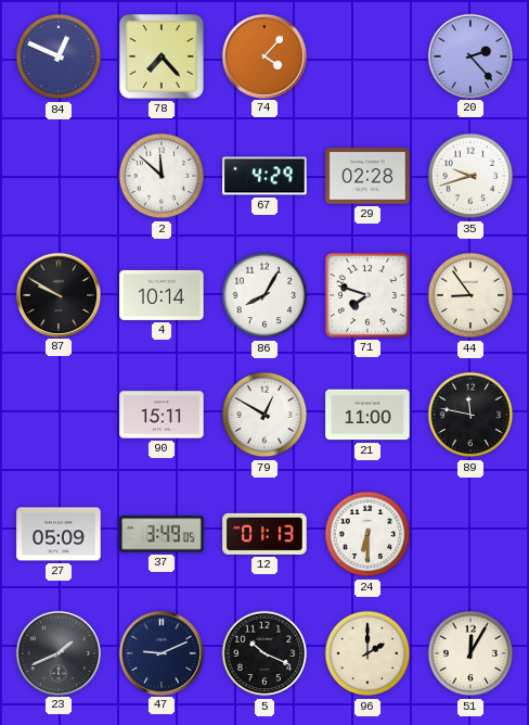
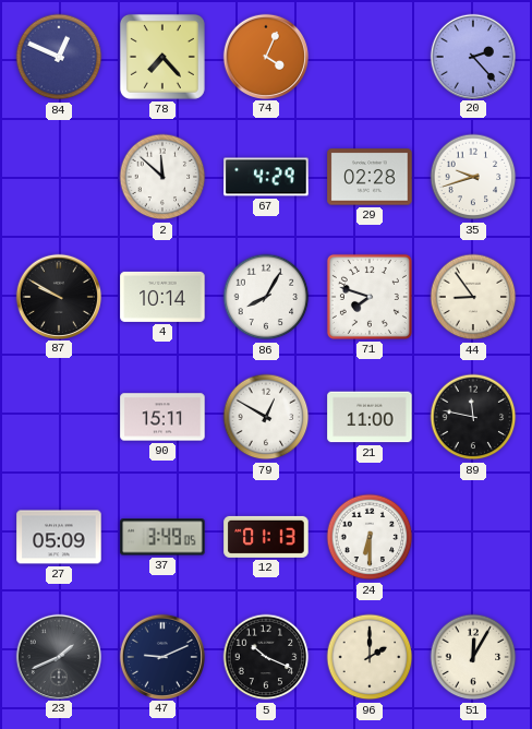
74: 4:07 -> 4:04
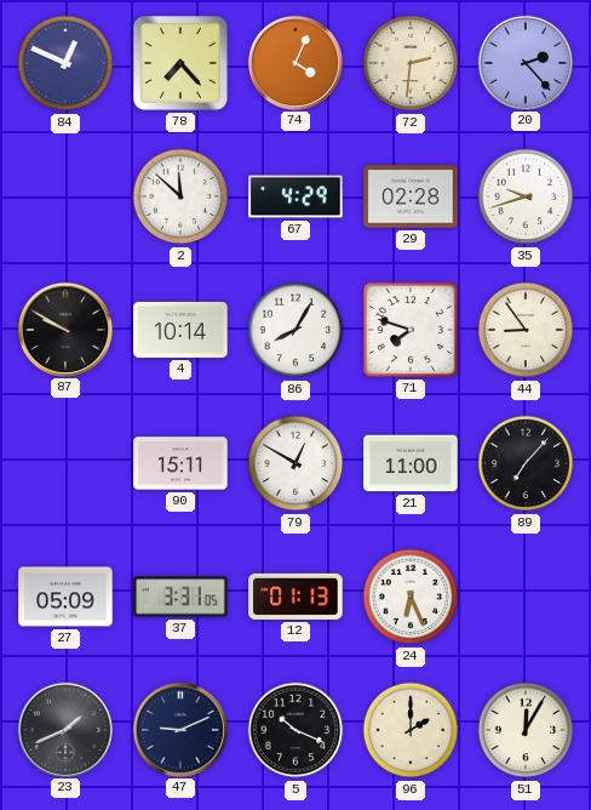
72: none -> 2:31
89: 11:47 -> 7:07
37: 3:49 -> 3:31
24: 6:30 -> 6:26
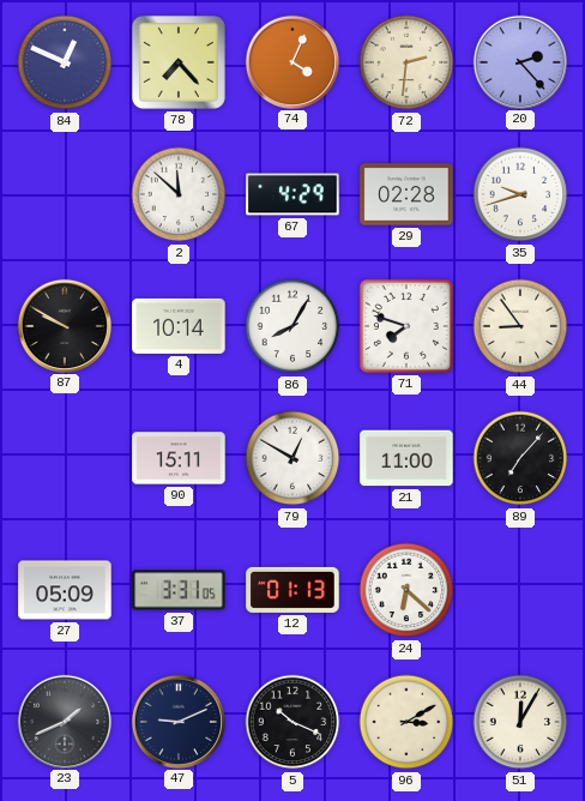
24: 6:26 -> 6:22
96: 2:00 -> 3:10
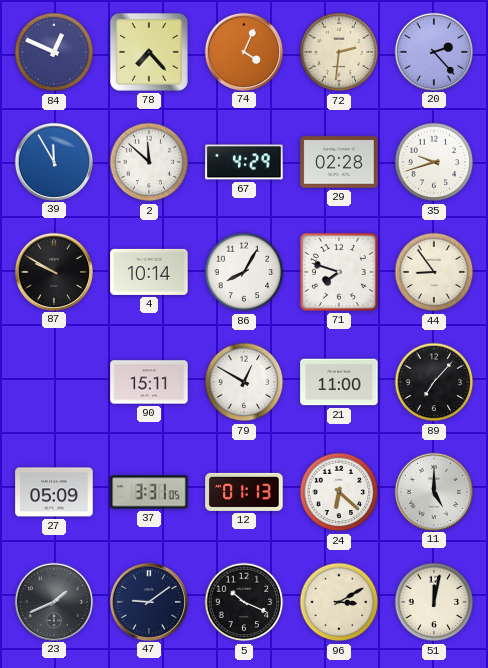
39: none -> 11:55
11: none -> 5:00
47: 9:11 -> 9:09
51: 12:05 -> 12:02
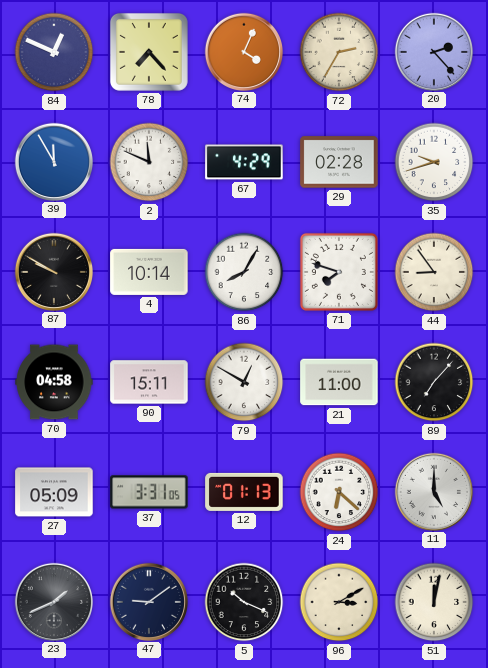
72: 2:31 -> 2:35
2: 11:52 -> 11:49
70: none -> 04:58
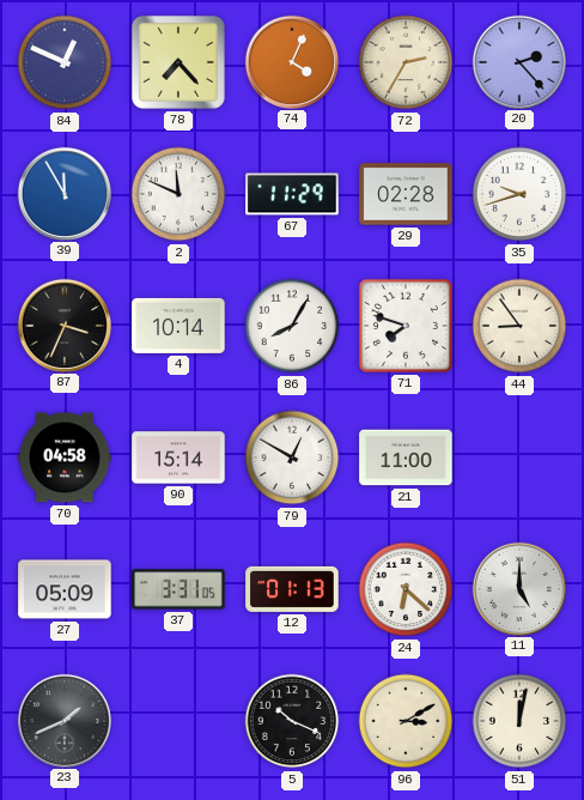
67: 4:29 -> 11:29
87: 9:50 -> 3:34
90: 15:11 -> 15:14
89: 7:07 -> none
47: 9:09 -> none
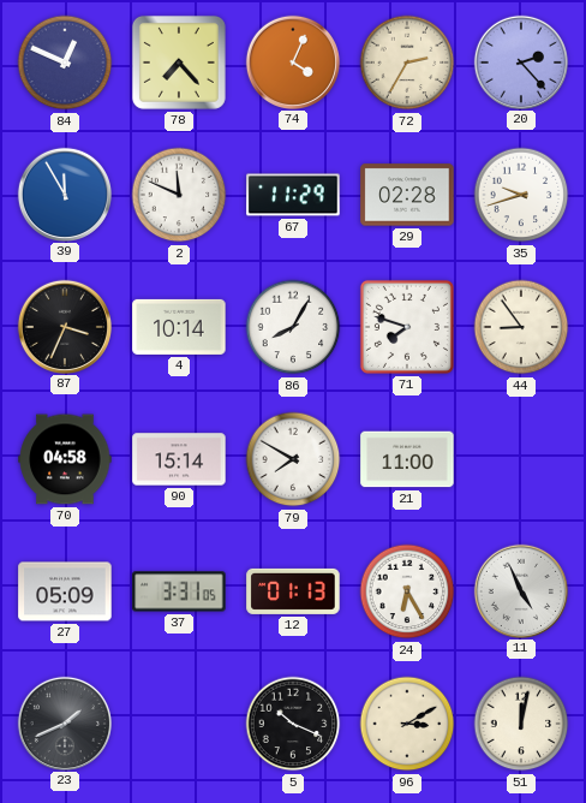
79: 12:50 -> 7:50
24: 6:22 -> 6:25
11: 5:00 -> 4:56
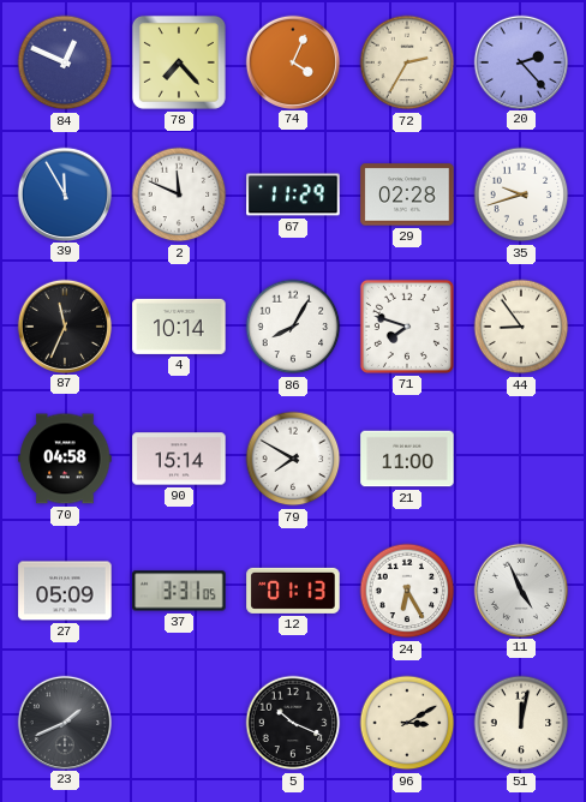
87: 3:34 -> 11:34
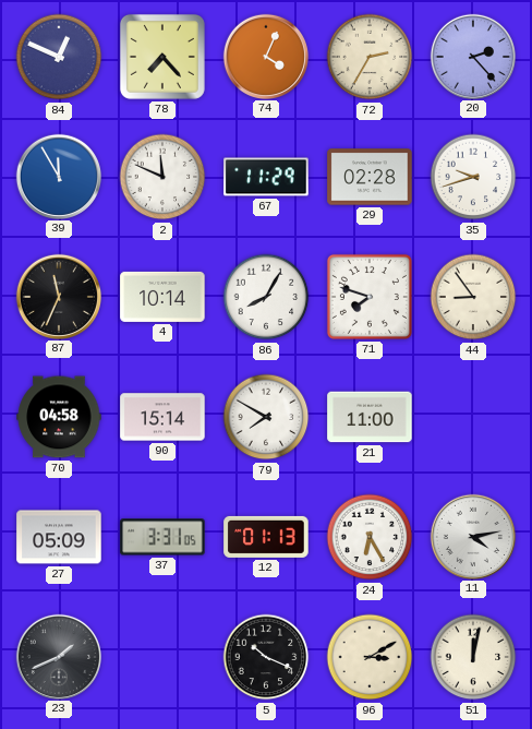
11: 4:56 -> 4:13
